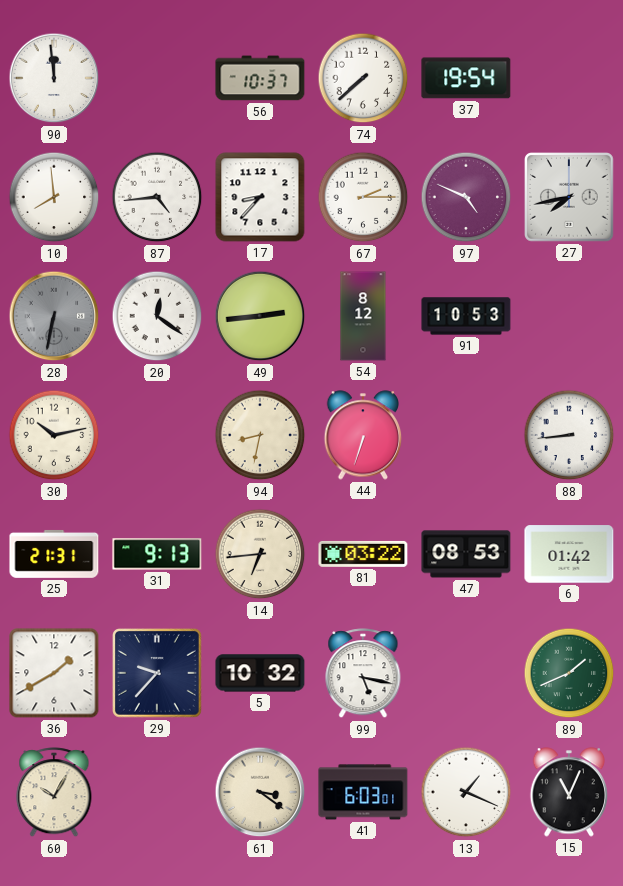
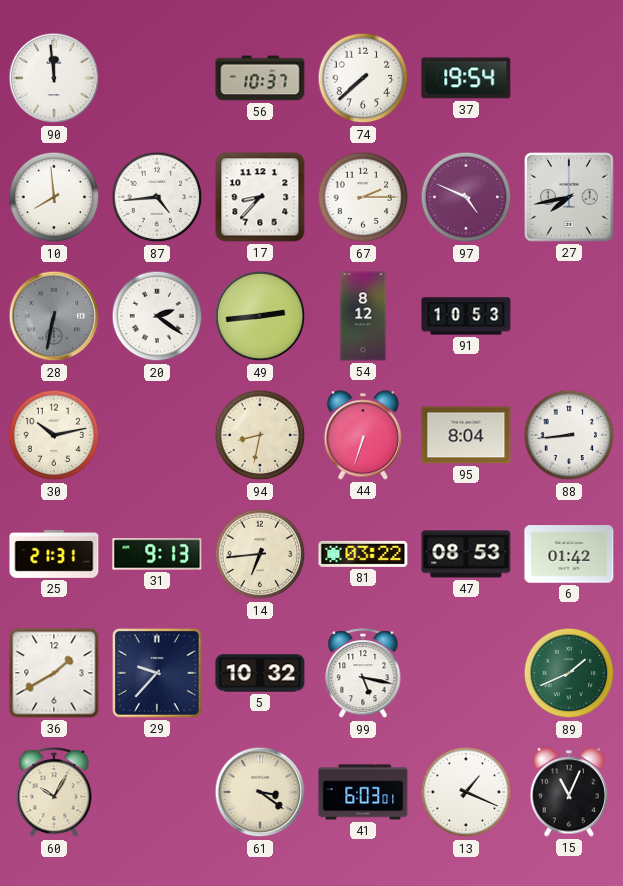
20: 12:21 -> 2:21
95: none -> 8:04
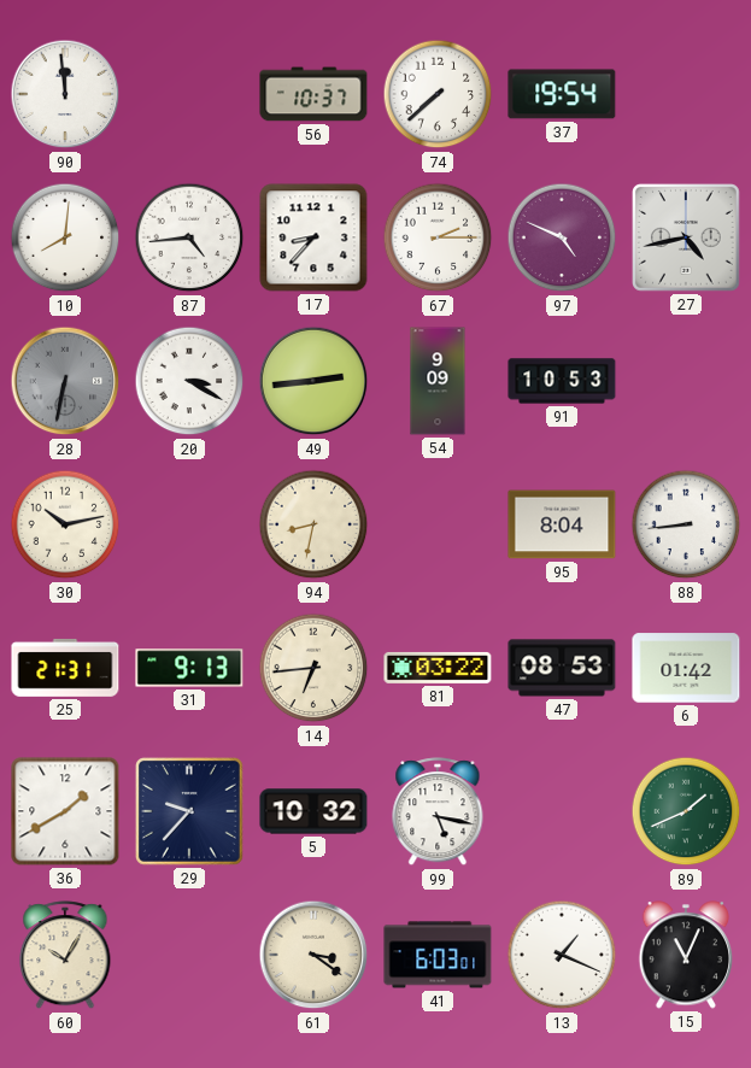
10: 7:59 -> 8:01
27: 7:43 -> 4:43
20: 2:21 -> 3:20
54: 8:12 -> 9:09
44: 6:33 -> none
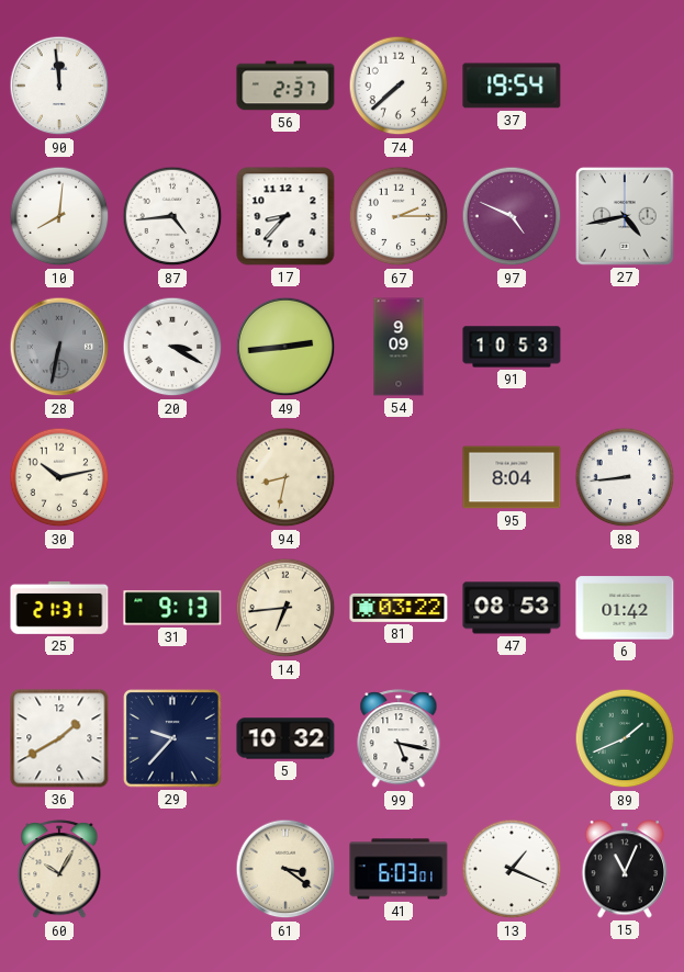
56: 10:37 -> 2:37
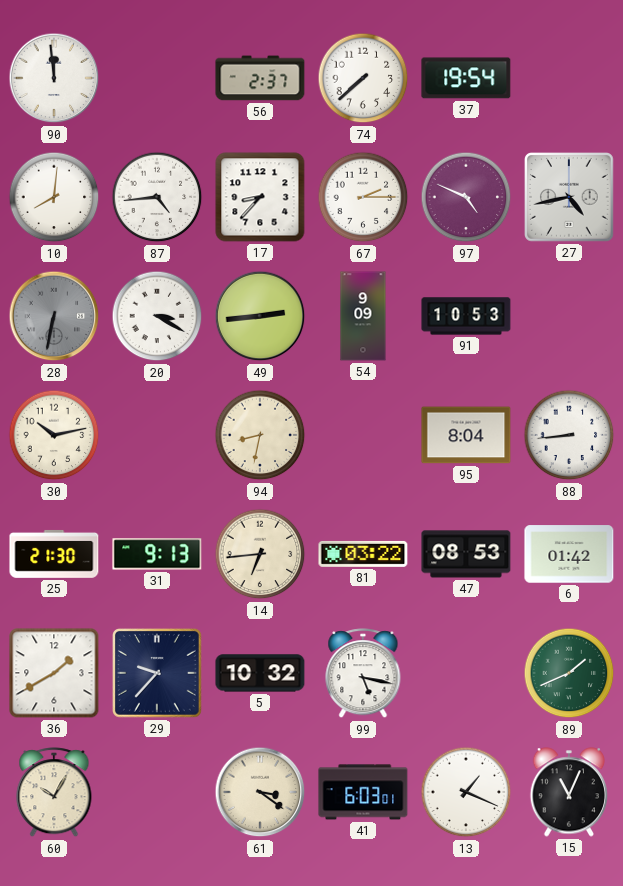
25: 21:31 -> 21:30
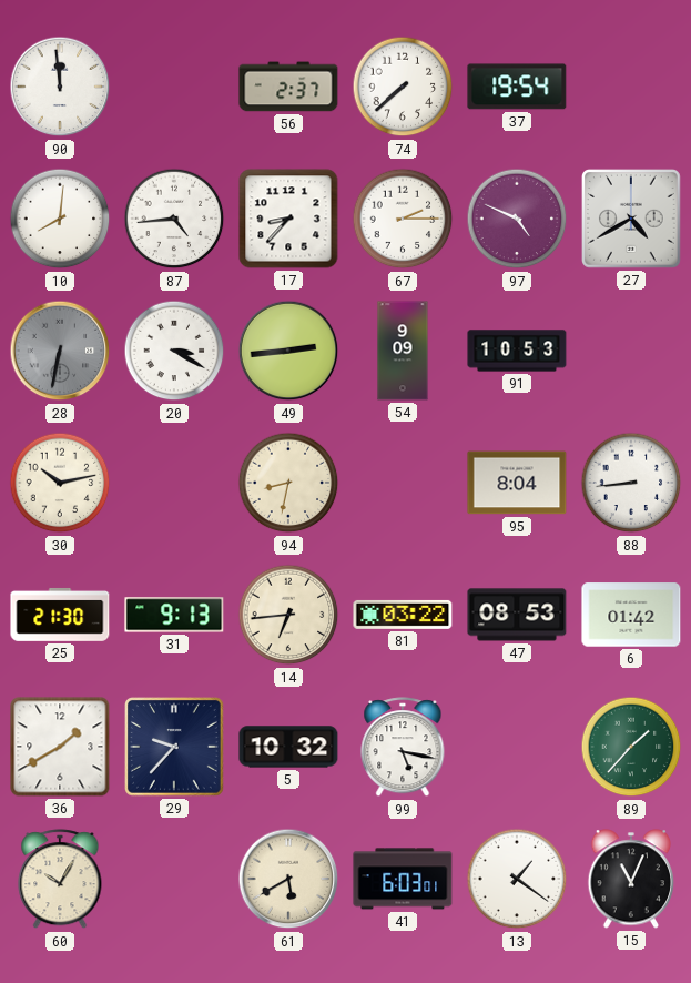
27: 4:43 -> 4:40
89: 1:41 -> 1:37
61: 3:21 -> 5:40
13: 1:19 -> 1:21
